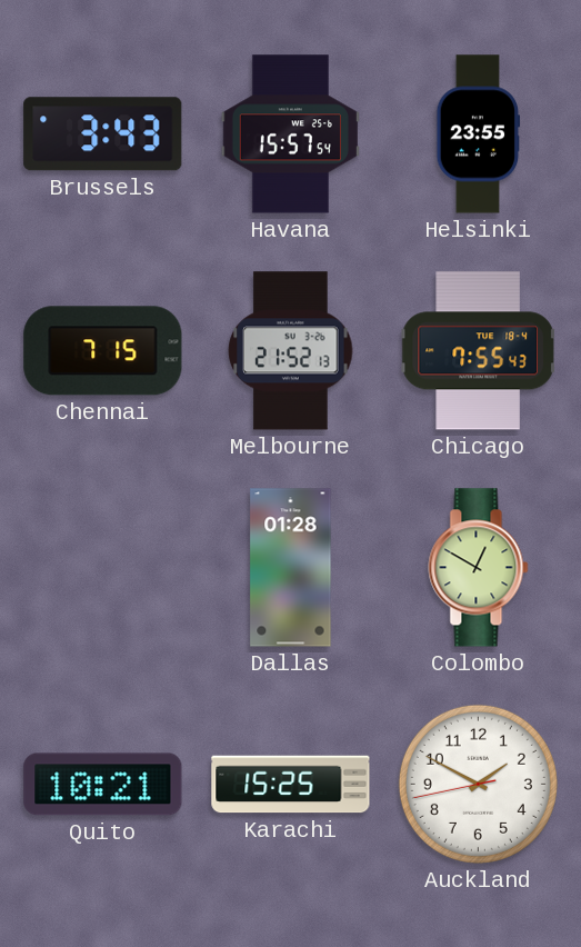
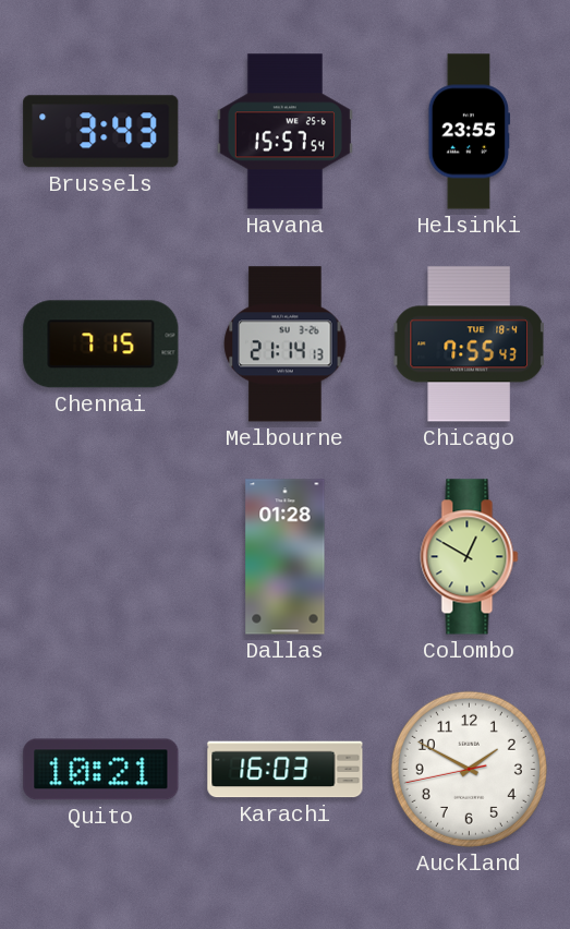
Melbourne: 21:52 -> 21:14
Karachi: 15:25 -> 16:03
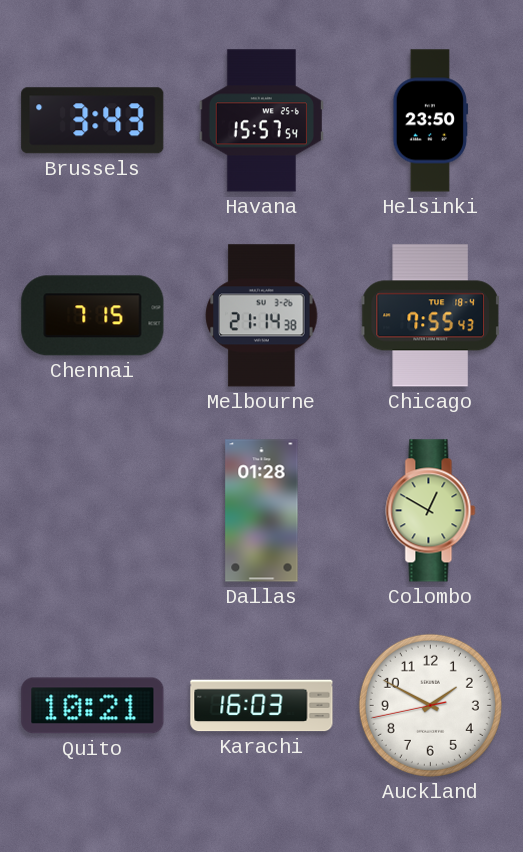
Helsinki: 23:55 -> 23:50
Melbourne: 21:14:13 -> 21:14:38
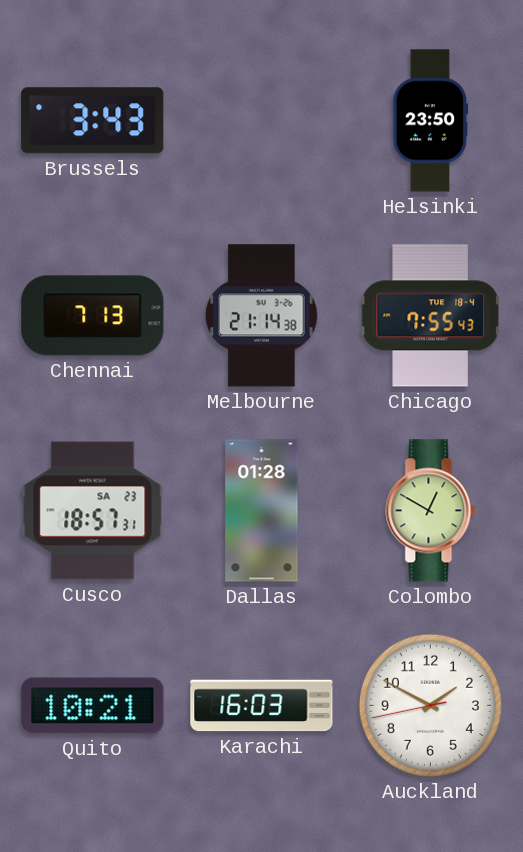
Havana: 15:57 -> none
Chennai: 7:15 -> 7:13
Cusco: none -> 18:57
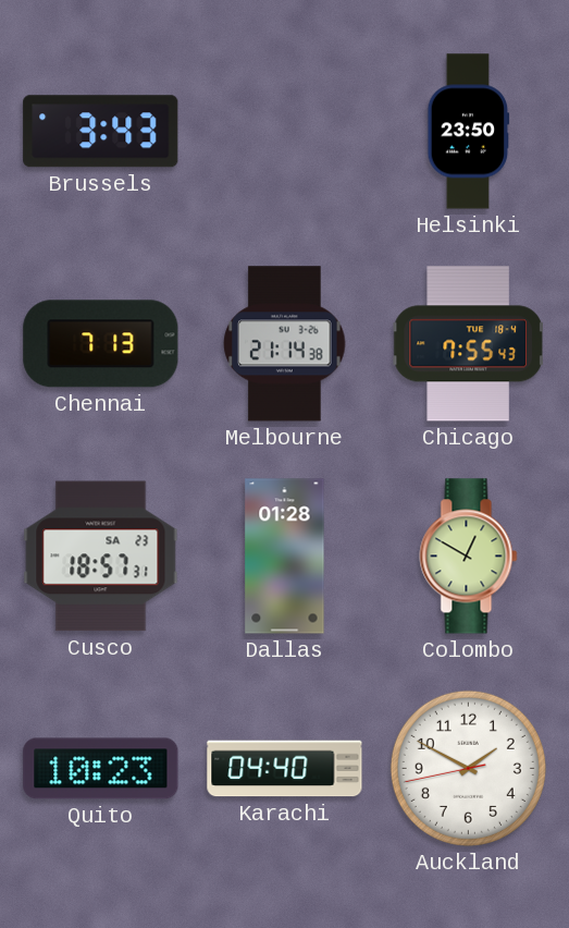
Quito: 10:21 -> 10:23
Karachi: 16:03 -> 04:40
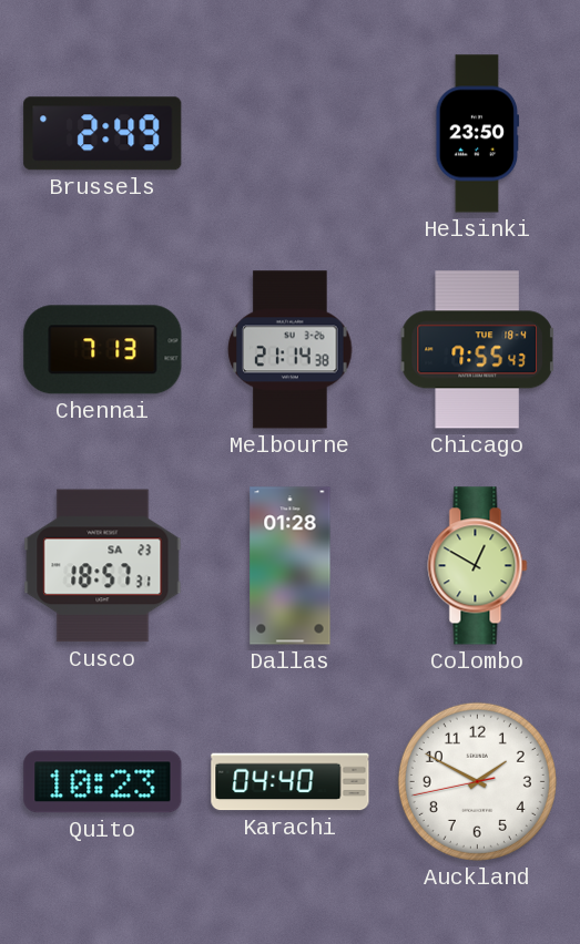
Brussels: 3:43 -> 2:49
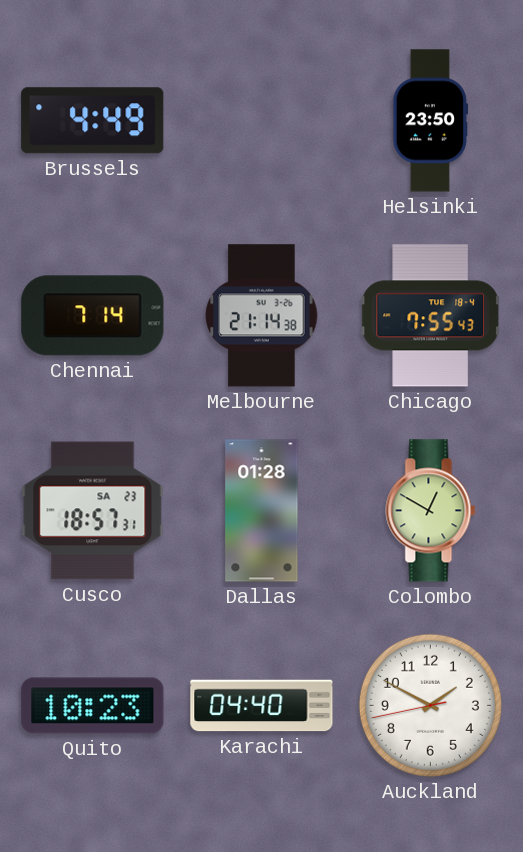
Brussels: 2:49 -> 4:49
Chennai: 7:13 -> 7:14
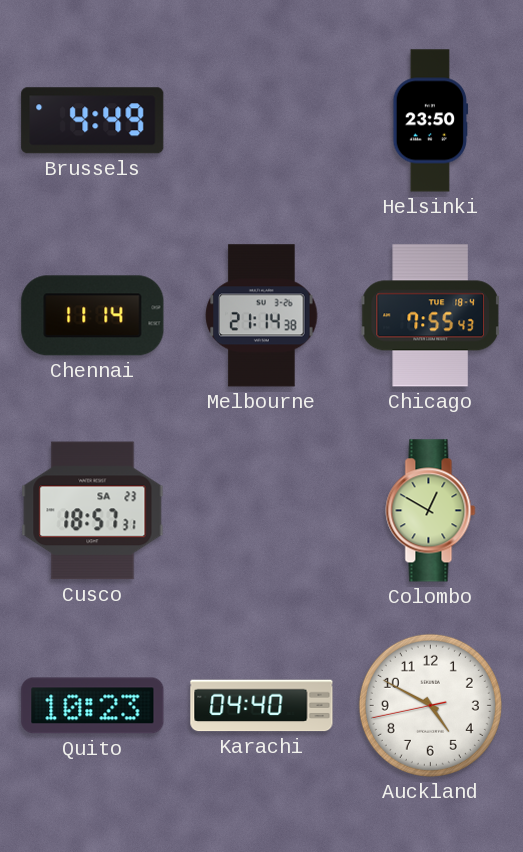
Chennai: 7:14 -> 11:14
Dallas: 01:28 -> none
Auckland: 1:49 -> 4:49
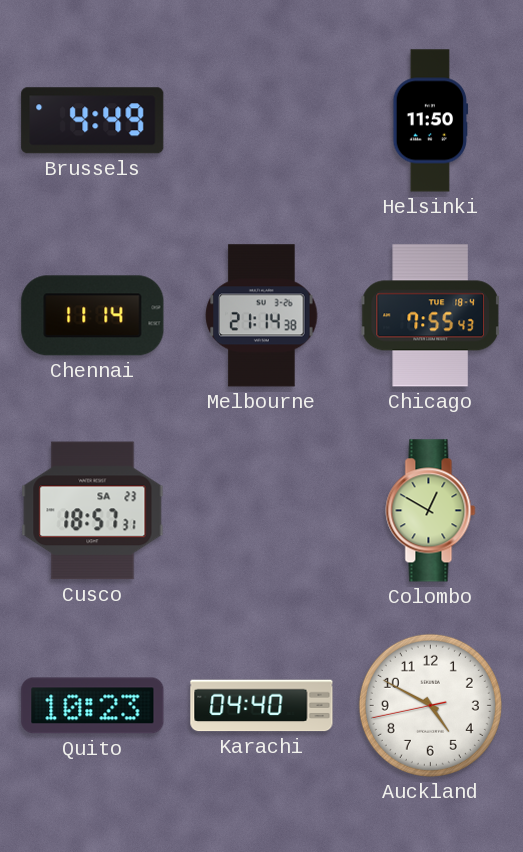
Helsinki: 23:50 -> 11:50
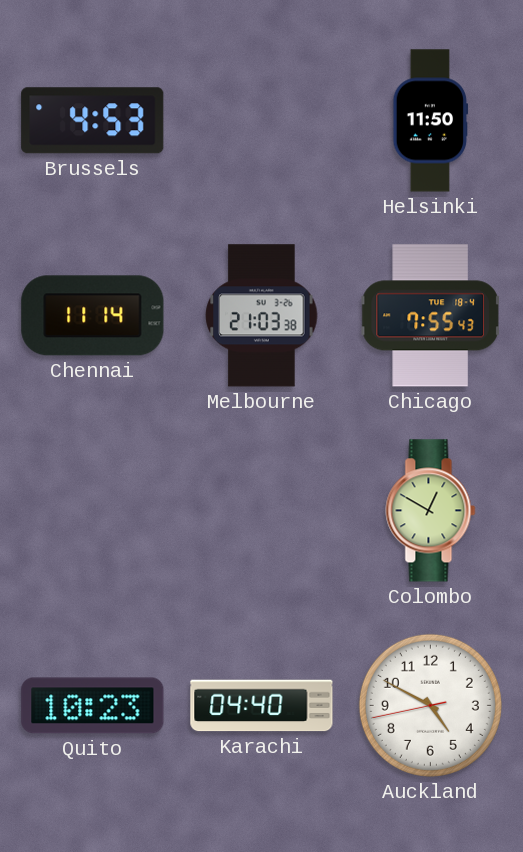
Brussels: 4:49 -> 4:53
Melbourne: 21:14 -> 21:03
Cusco: 18:57 -> none
